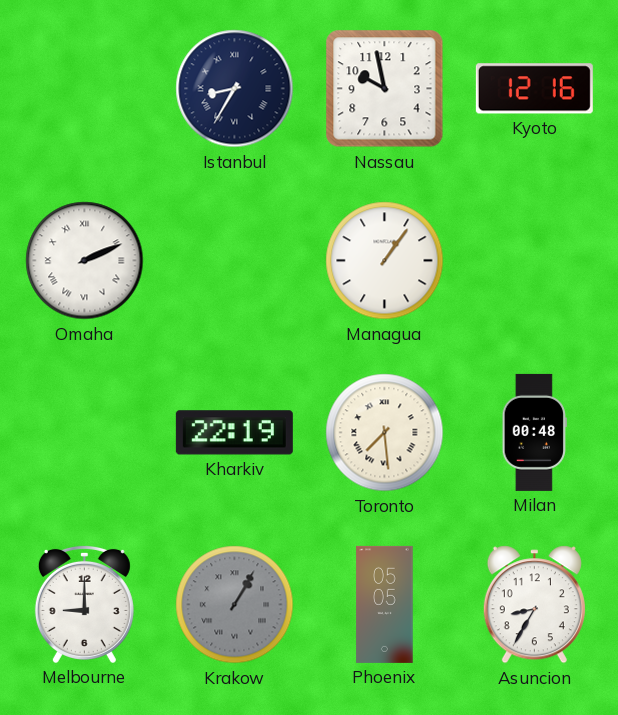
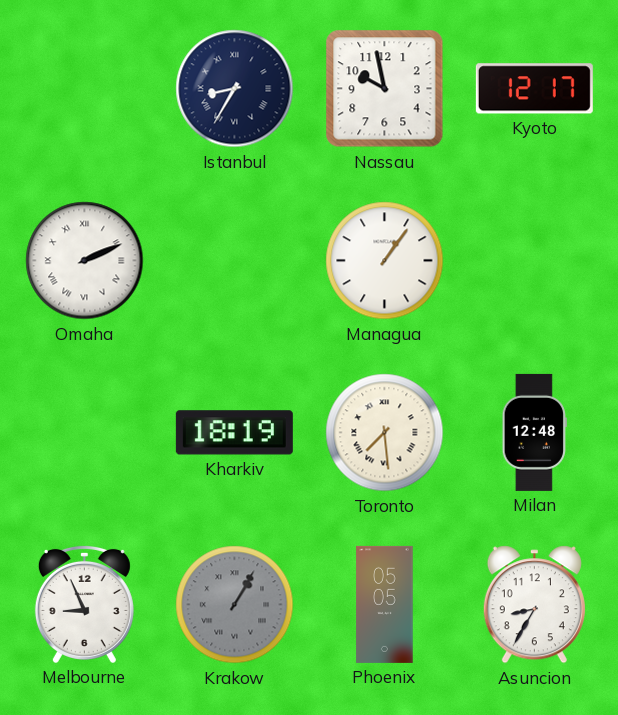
Kyoto: 12:16 -> 12:17
Kharkiv: 22:19 -> 18:19
Milan: 00:48 -> 12:48
Melbourne: 9:00 -> 8:56
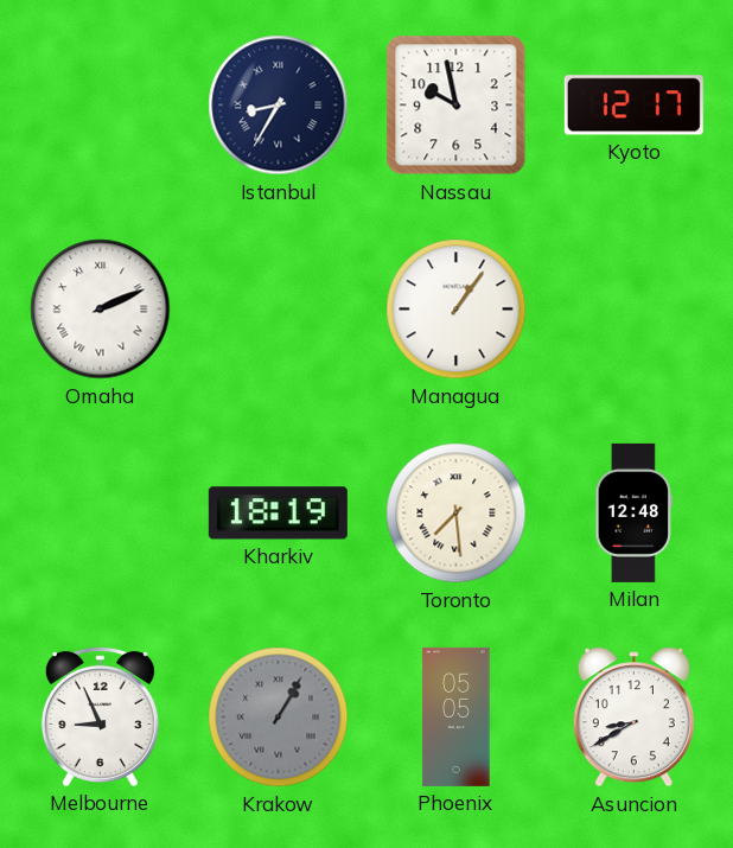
Asuncion: 8:35 -> 8:40
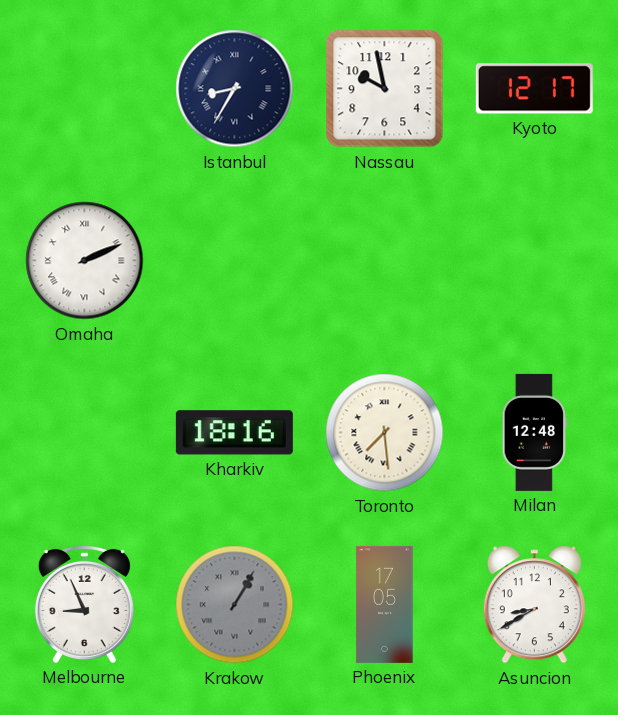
Managua: 1:06 -> none
Kharkiv: 18:19 -> 18:16
Phoenix: 05:05 -> 17:05
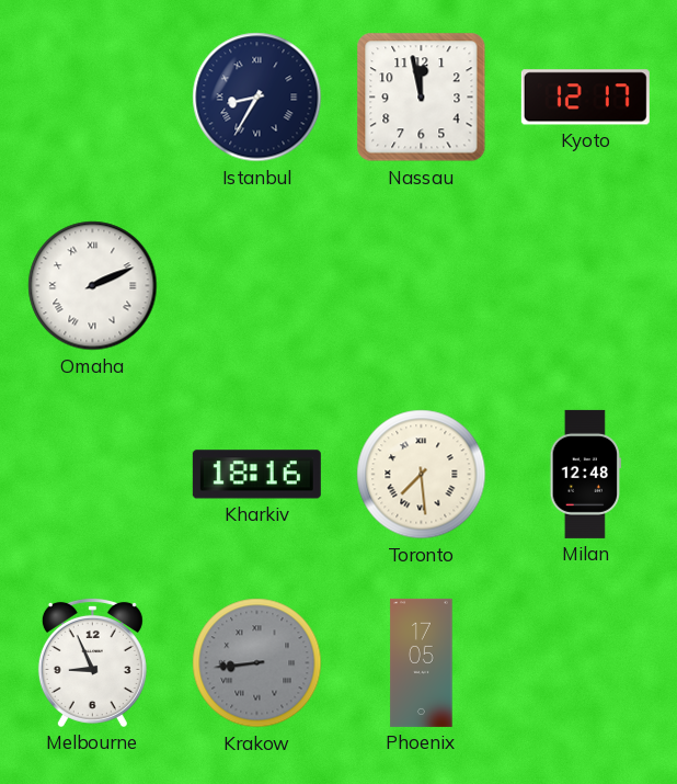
Nassau: 9:58 -> 11:58
Krakow: 1:05 -> 8:44
Asuncion: 8:40 -> none
